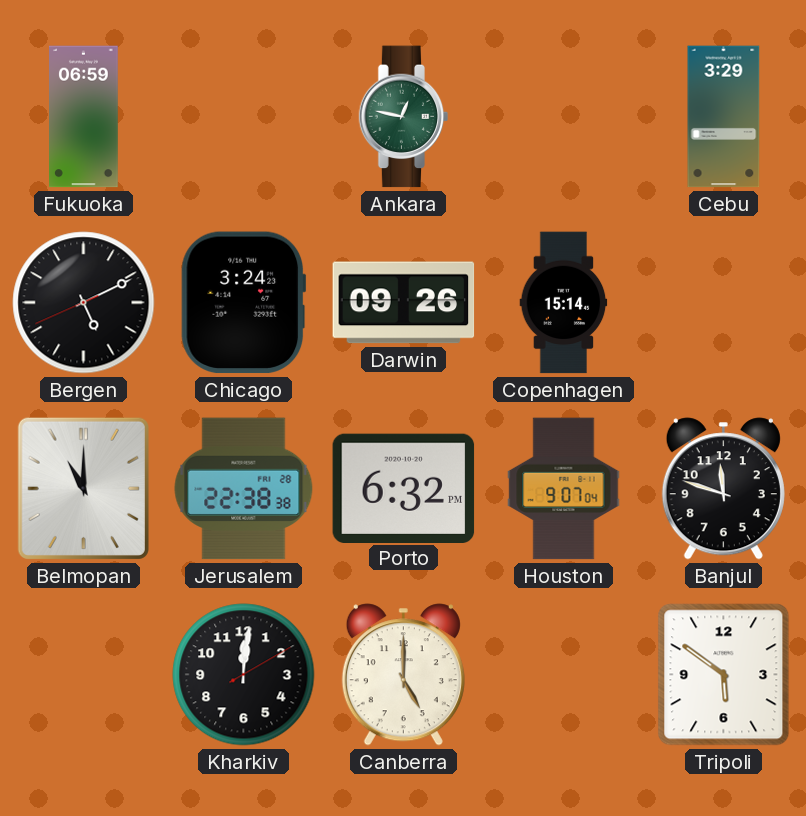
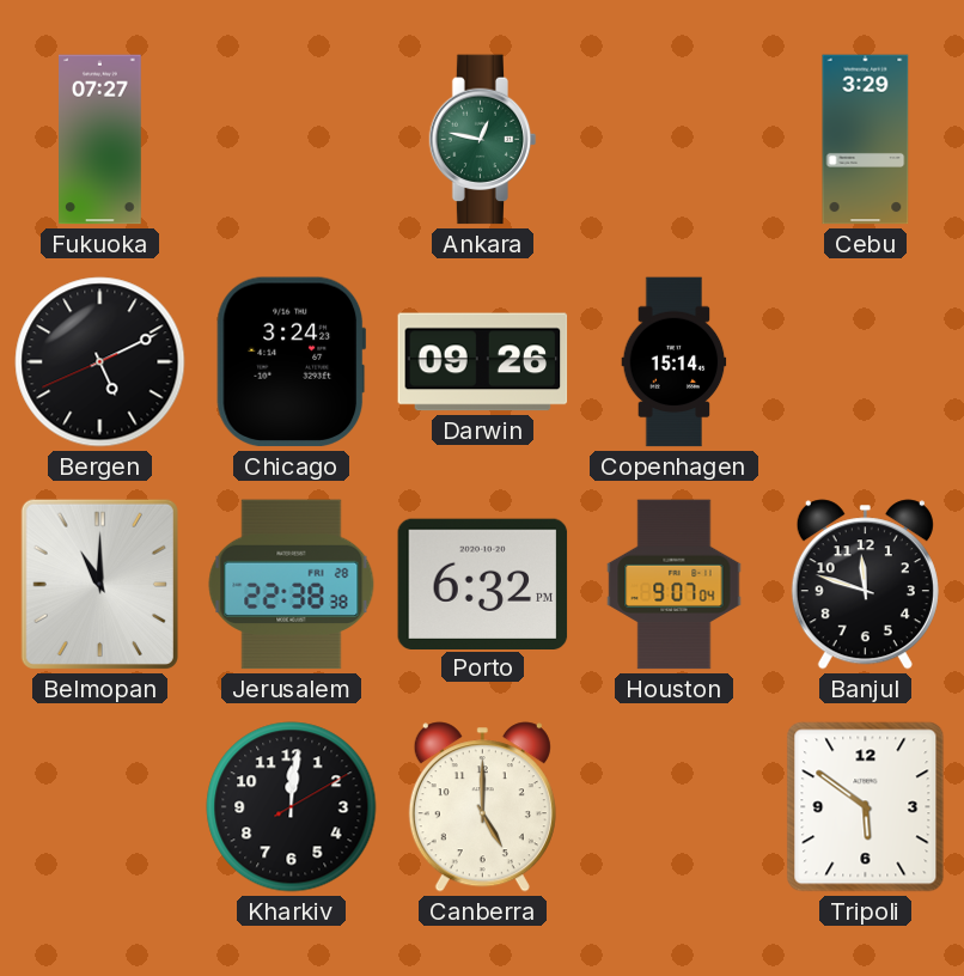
Fukuoka: 06:59 -> 07:27
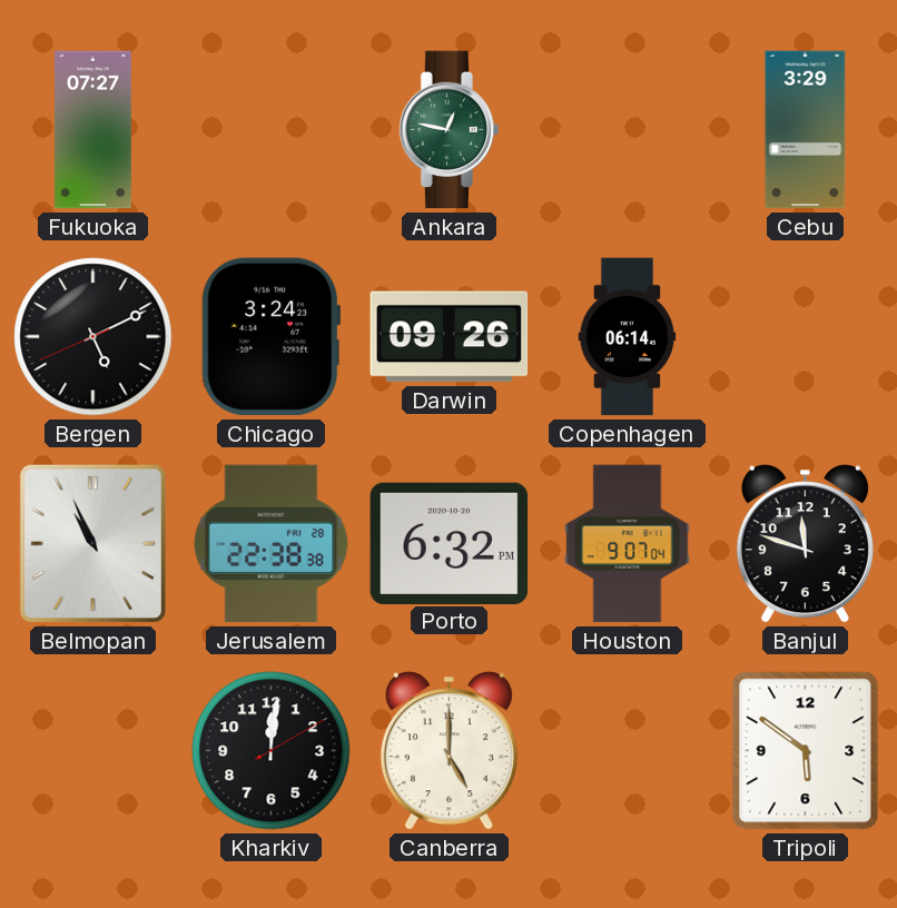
Copenhagen: 15:14 -> 06:14
Belmopan: 11:00 -> 10:56
